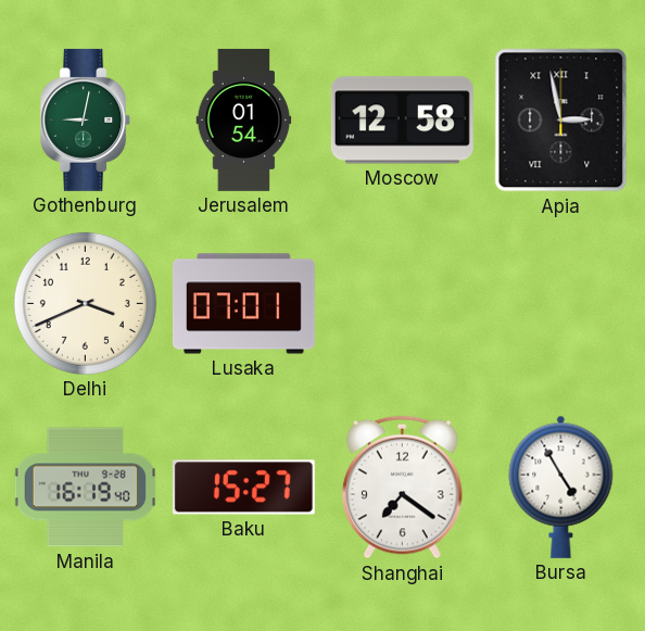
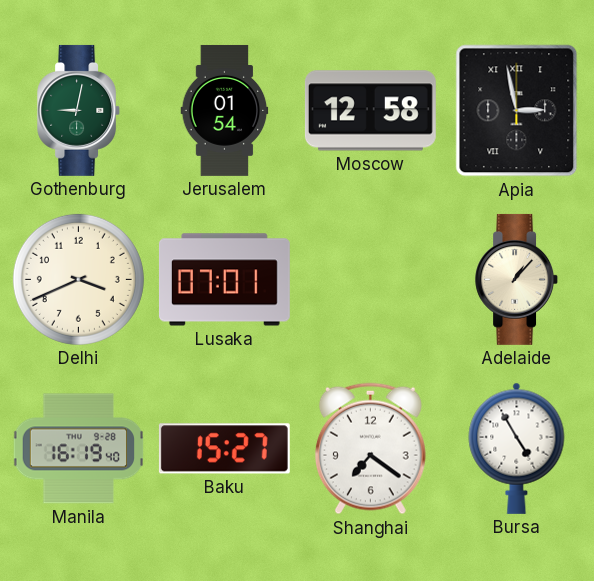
Adelaide: none -> 1:07
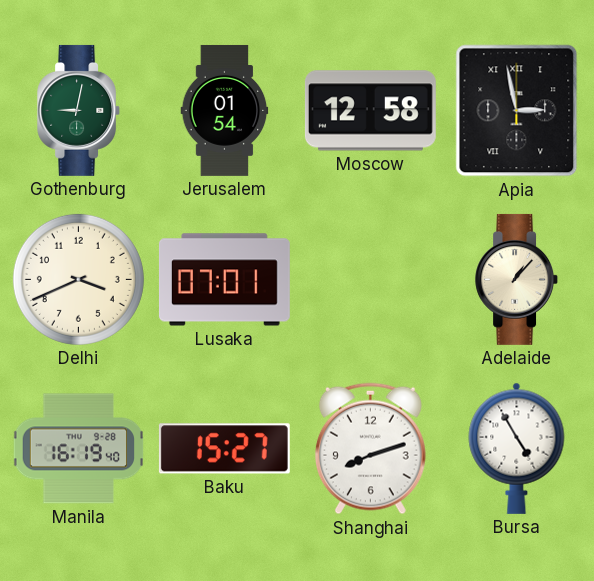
Shanghai: 7:21 -> 8:12
